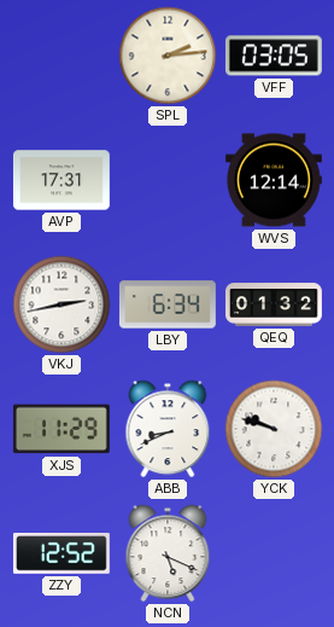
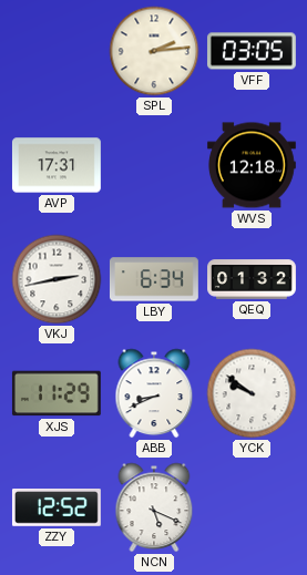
WVS: 12:14 -> 12:18
YCK: 9:48 -> 9:51
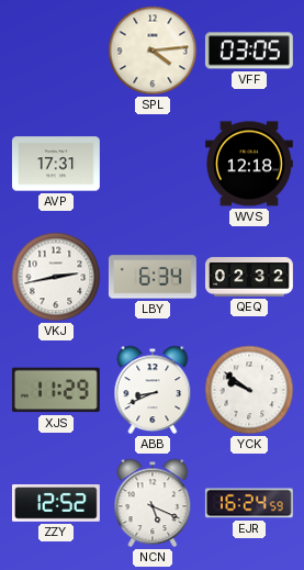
SPL: 2:14 -> 4:14
QEQ: 01:32 -> 02:32
EJR: none -> 16:24
